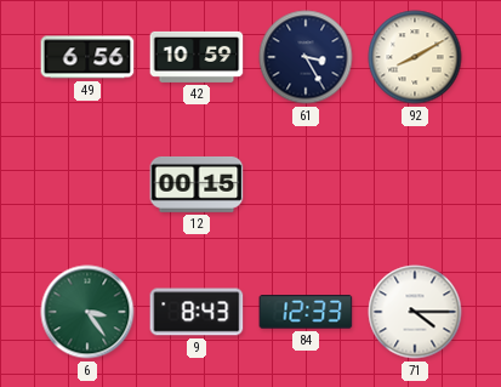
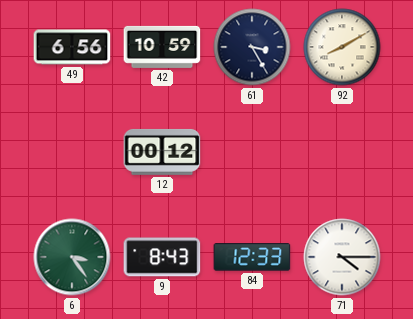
12: 00:15 -> 00:12
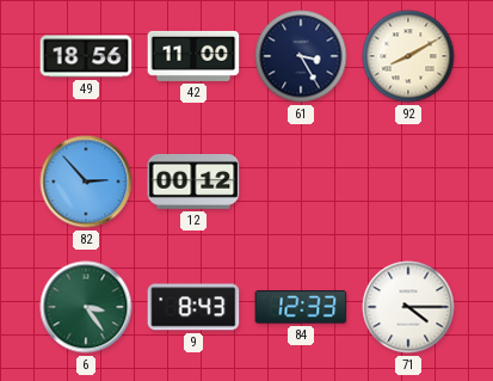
49: 6:56 -> 18:56
42: 10:59 -> 11:00
82: none -> 2:53
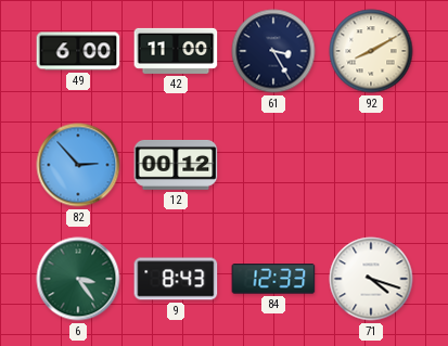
49: 18:56 -> 6:00
71: 4:15 -> 4:18
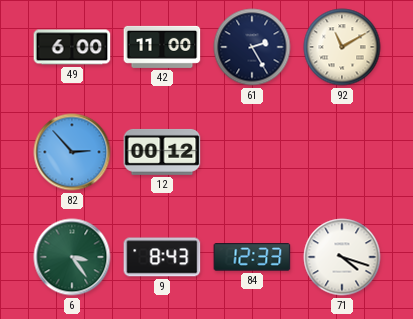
61: 3:25 -> 2:25
92: 8:10 -> 11:10
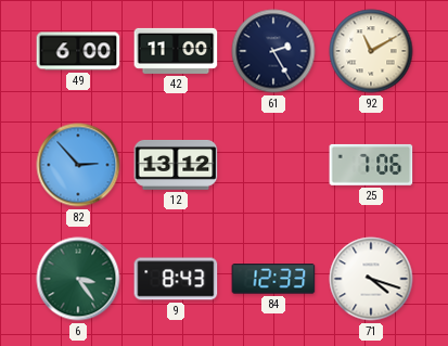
12: 00:12 -> 13:12
25: none -> 7:06
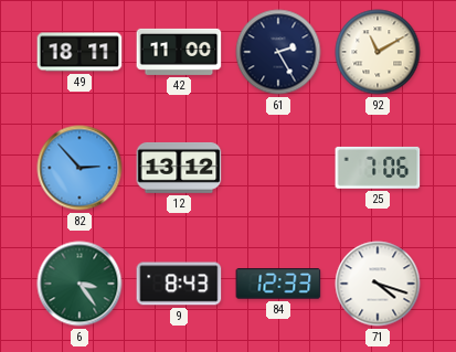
49: 6:00 -> 18:11
